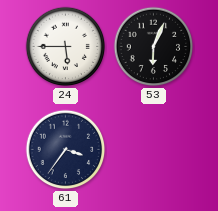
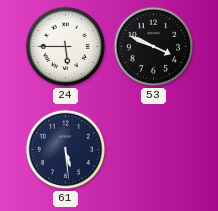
53: 6:04 -> 3:49
61: 3:36 -> 5:29
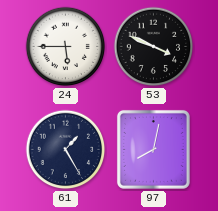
61: 5:29 -> 1:25
97: none -> 8:02
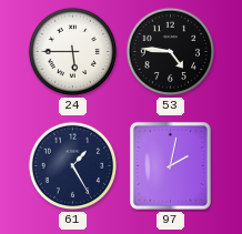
53: 3:49 -> 4:46
97: 8:02 -> 2:02
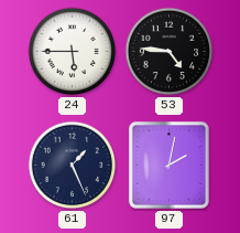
61: 1:25 -> 1:26
